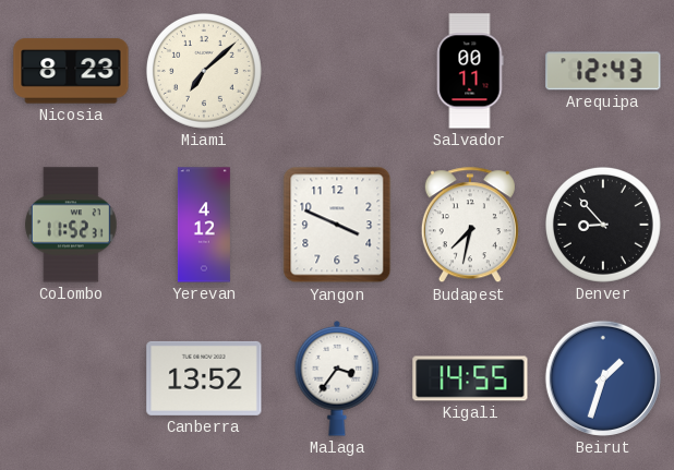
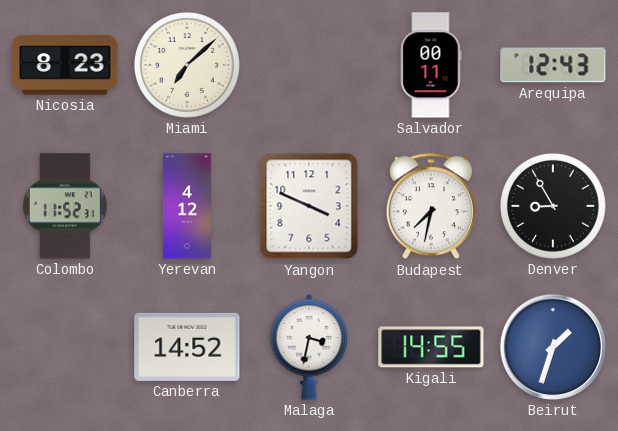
Denver: 8:53 -> 8:55
Canberra: 13:52 -> 14:52
Malaga: 3:36 -> 3:32
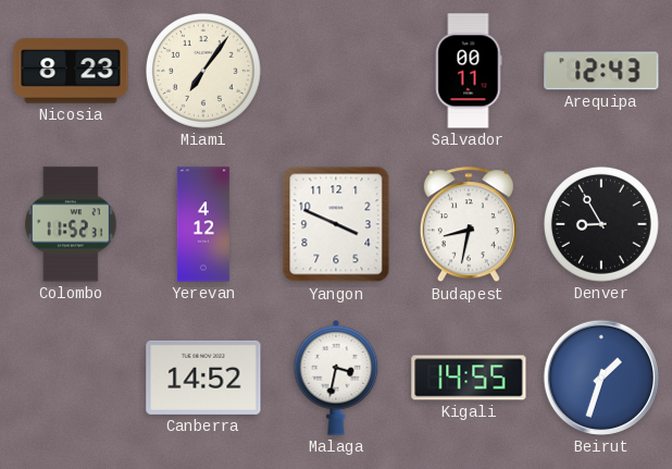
Miami: 7:08 -> 7:06
Budapest: 7:32 -> 8:32
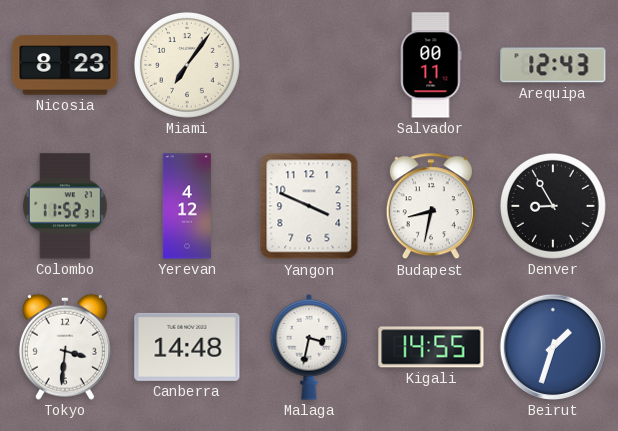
Tokyo: none -> 3:31
Canberra: 14:52 -> 14:48
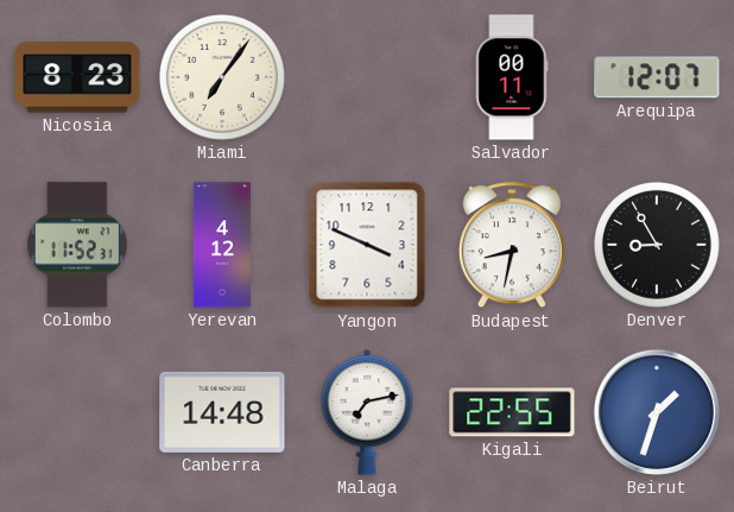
Arequipa: 12:43 -> 12:07
Tokyo: 3:31 -> none
Malaga: 3:32 -> 7:13
Kigali: 14:55 -> 22:55
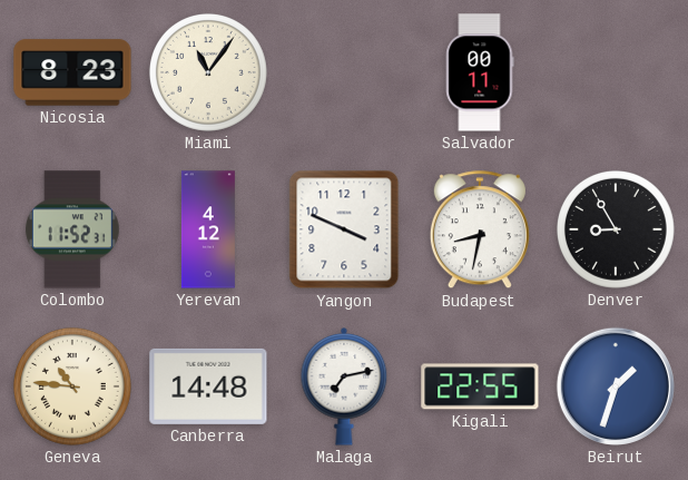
Miami: 7:06 -> 11:06
Arequipa: 12:07 -> none
Geneva: none -> 10:46
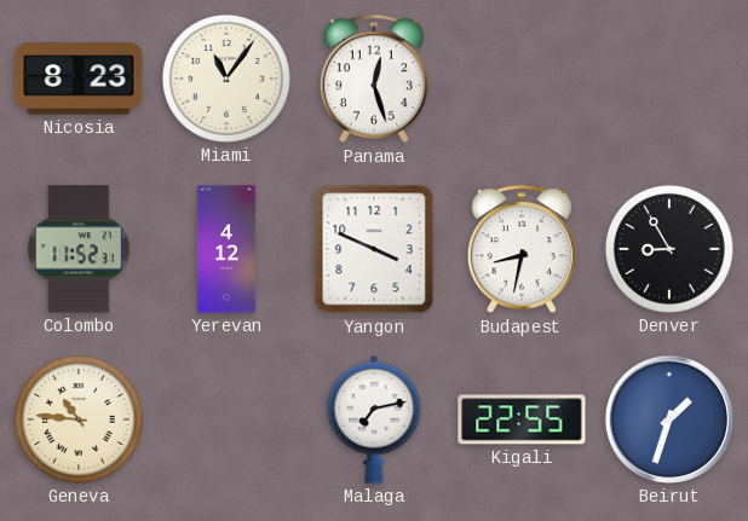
Panama: none -> 12:27
Salvador: 00:11 -> none
Canberra: 14:48 -> none
